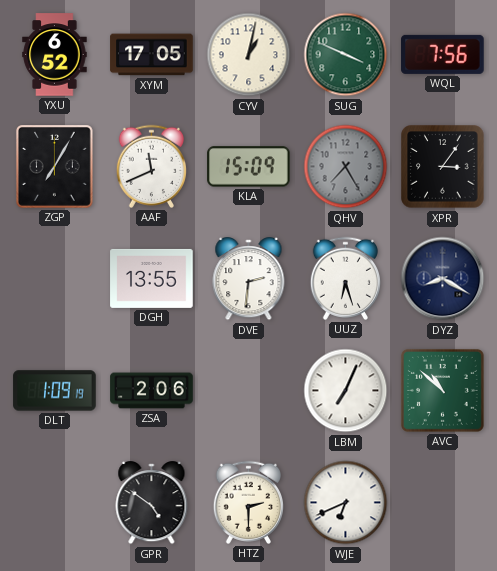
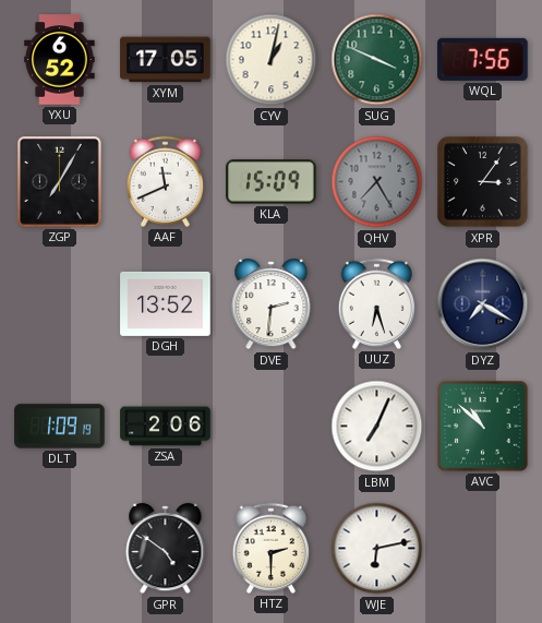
DGH: 13:55 -> 13:52
DYZ: 8:20 -> 7:20
WJE: 6:41 -> 6:13
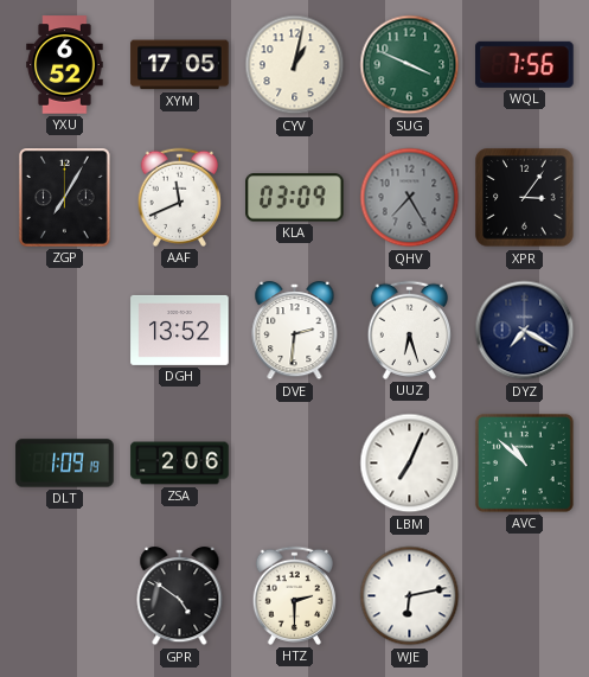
KLA: 15:09 -> 03:09
